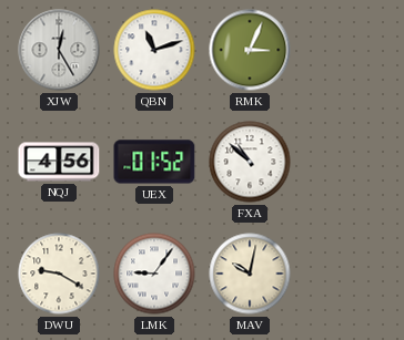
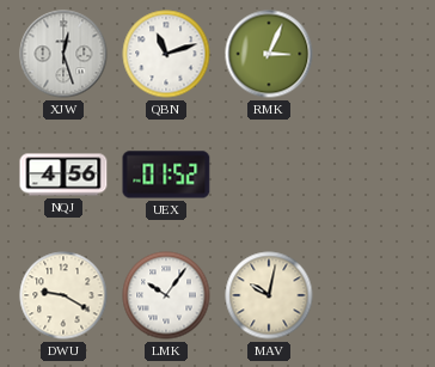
XJW: 12:25 -> 12:27
FXA: 10:52 -> none
LMK: 9:06 -> 10:06
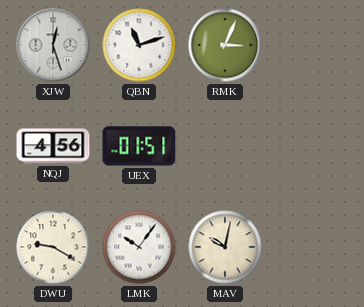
UEX: 01:52 -> 01:51
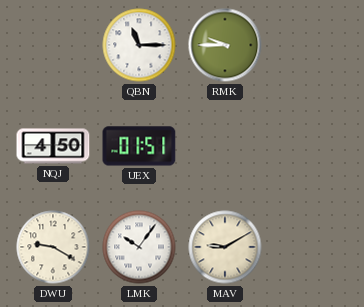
XJW: 12:27 -> none
QBN: 11:12 -> 11:15
RMK: 3:04 -> 9:45
NQJ: 4:56 -> 4:50
MAV: 10:02 -> 9:10
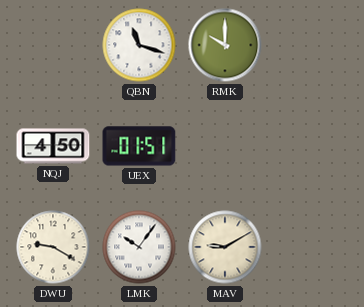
QBN: 11:15 -> 11:18
RMK: 9:45 -> 10:00
